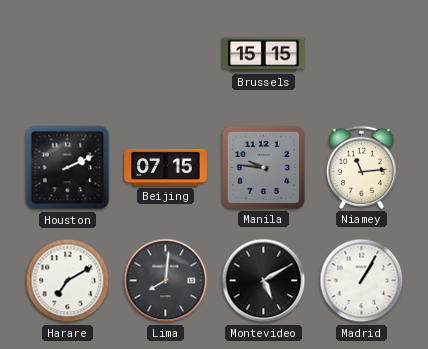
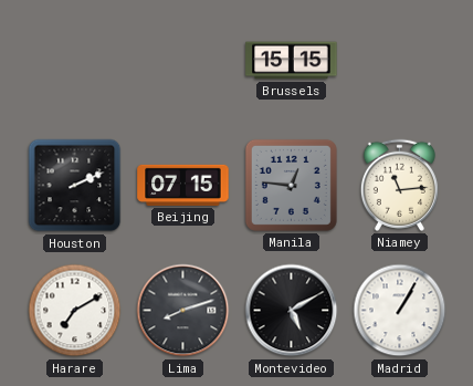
Manila: 9:46 -> 12:46
Lima: 8:01 -> 8:12
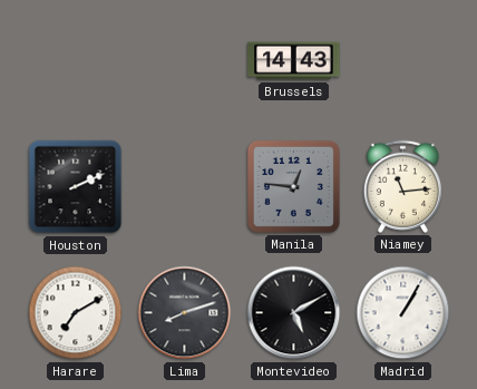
Brussels: 15:15 -> 14:43
Beijing: 07:15 -> none
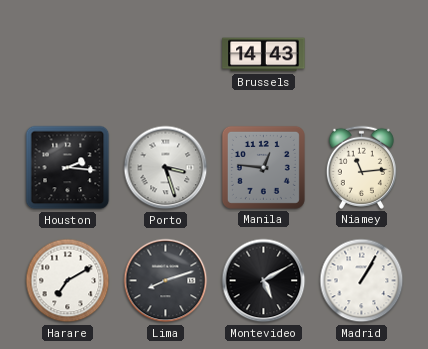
Houston: 2:11 -> 2:16
Porto: none -> 3:27
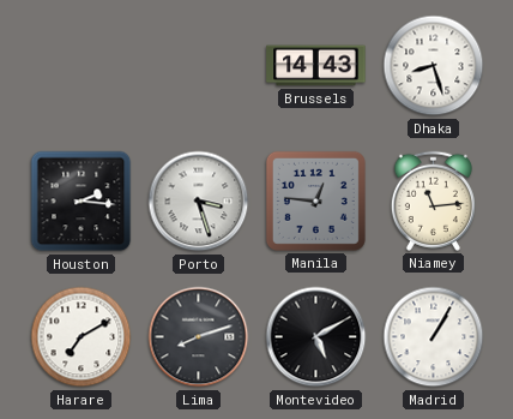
Dhaka: none -> 8:27
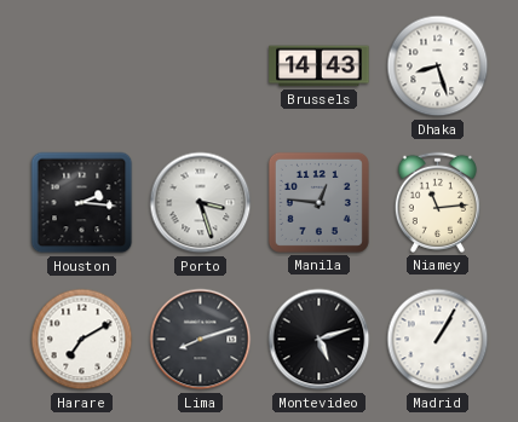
Montevideo: 5:10 -> 5:12
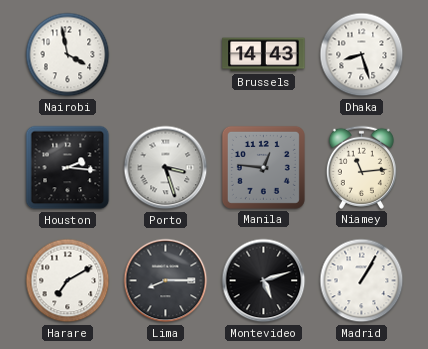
Nairobi: none -> 3:58
Lima: 8:12 -> 8:15
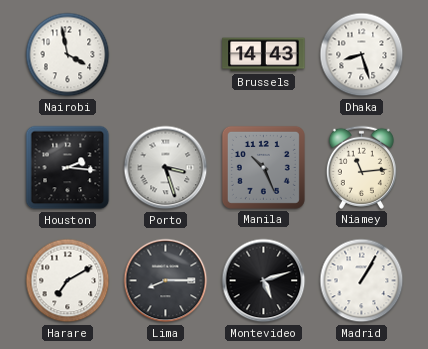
Manila: 12:46 -> 10:26
